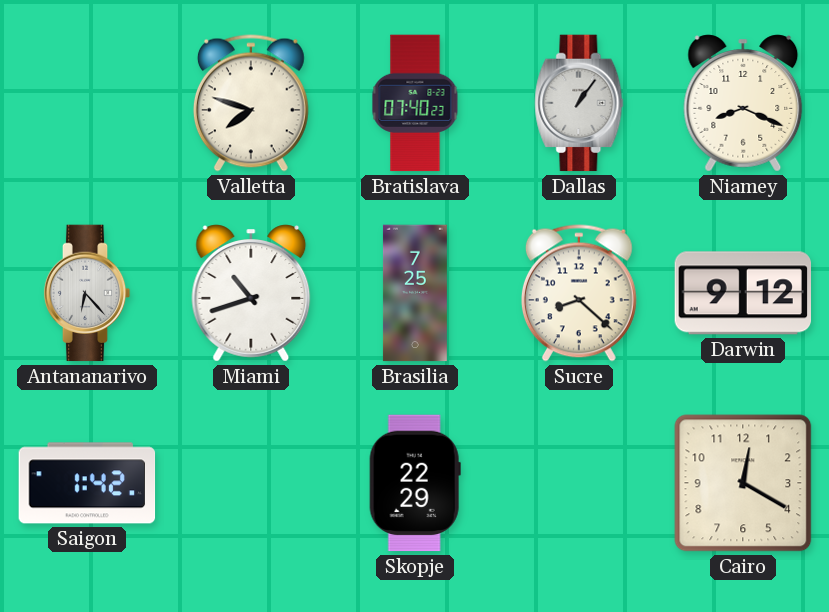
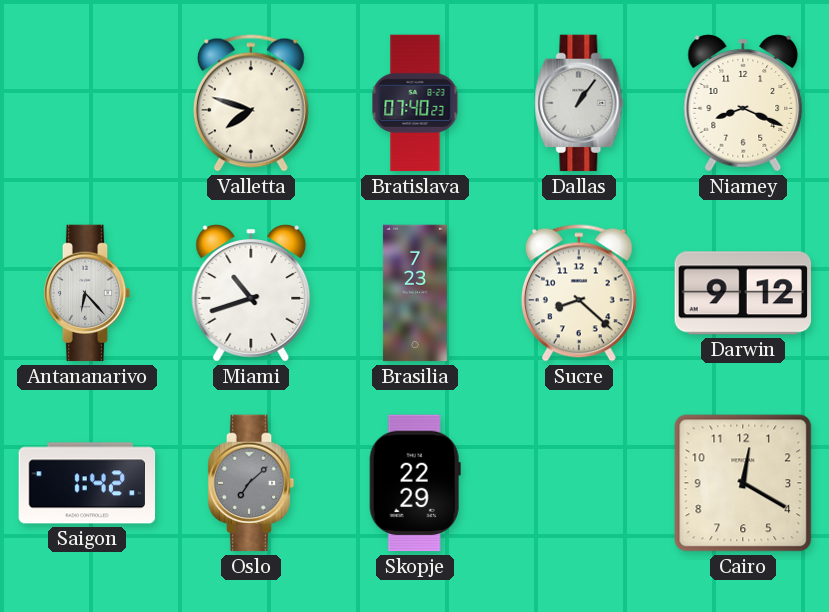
Brasilia: 7:25 -> 7:23
Oslo: none -> 7:08
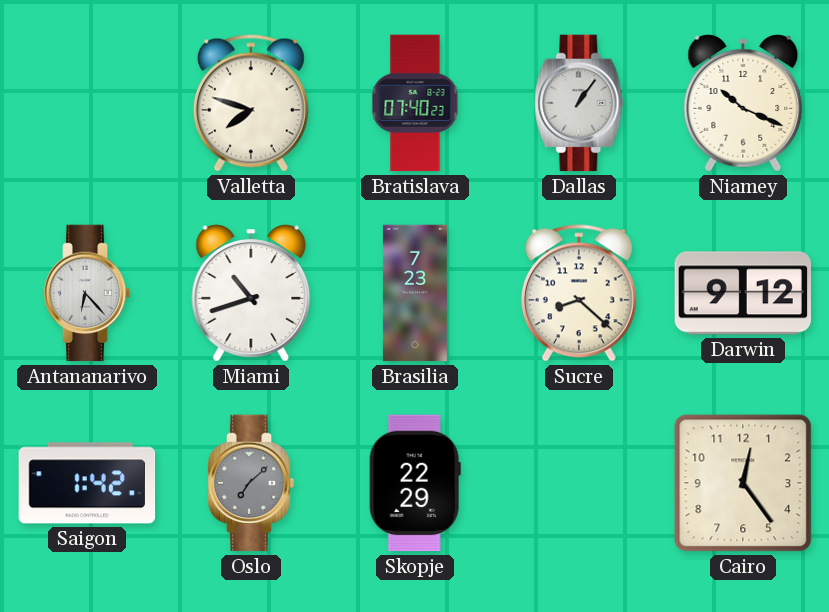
Niamey: 8:19 -> 10:19
Cairo: 12:20 -> 12:24
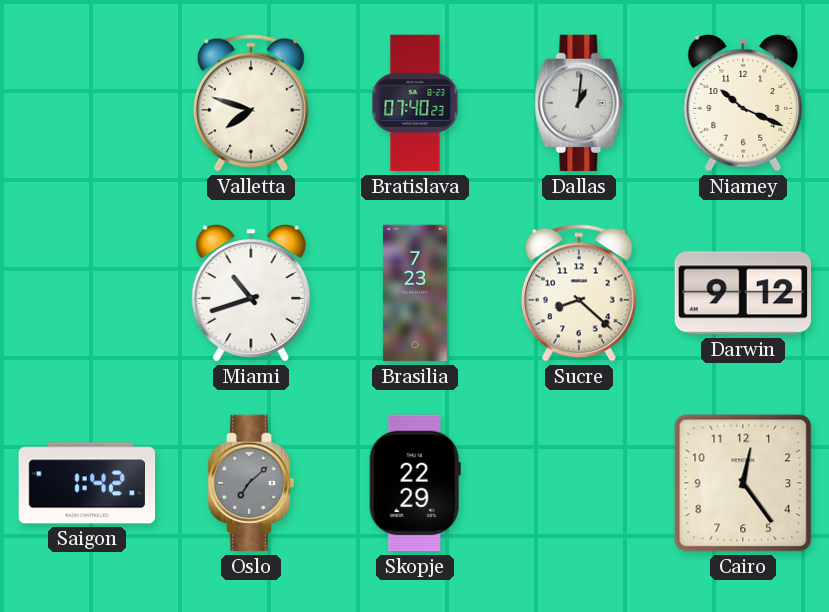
Dallas: 1:06 -> 1:01
Antananarivo: 6:23 -> none
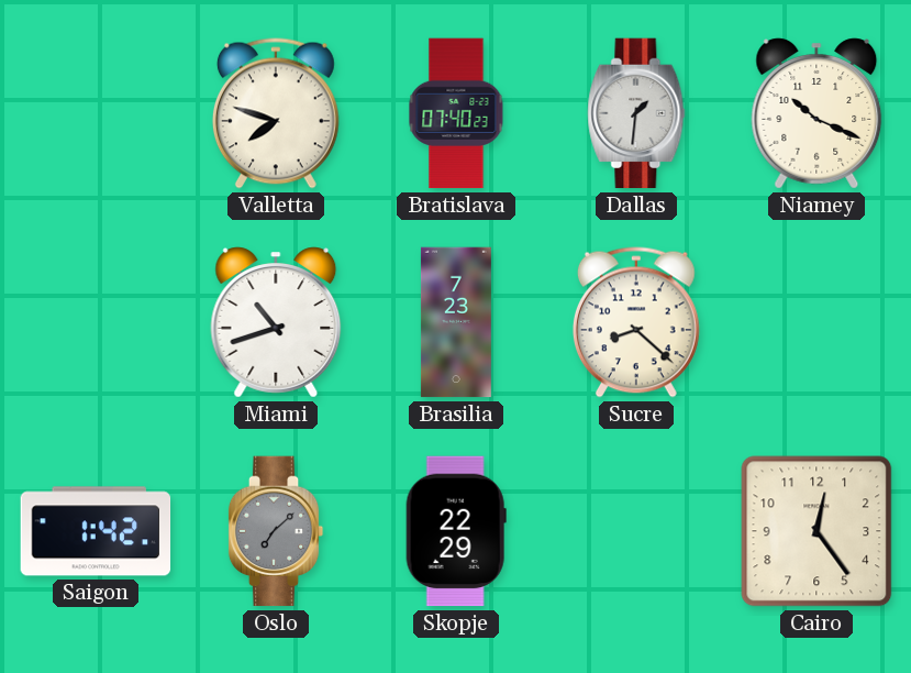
Dallas: 1:01 -> 1:31
Darwin: 9:12 -> none
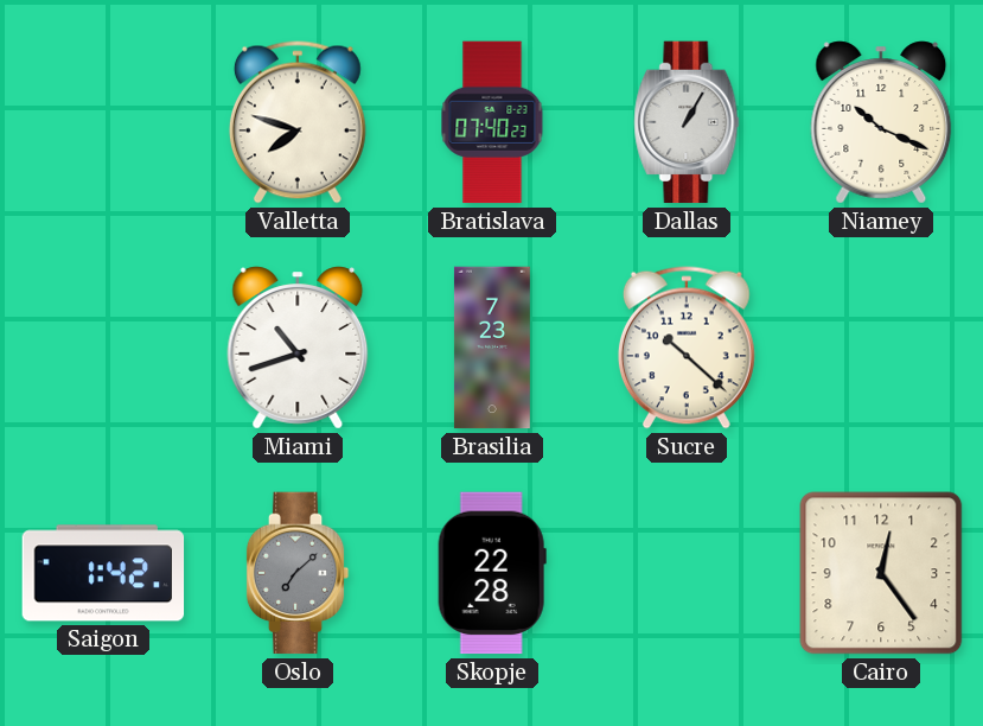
Dallas: 1:31 -> 1:05
Sucre: 8:22 -> 10:22
Skopje: 22:29 -> 22:28
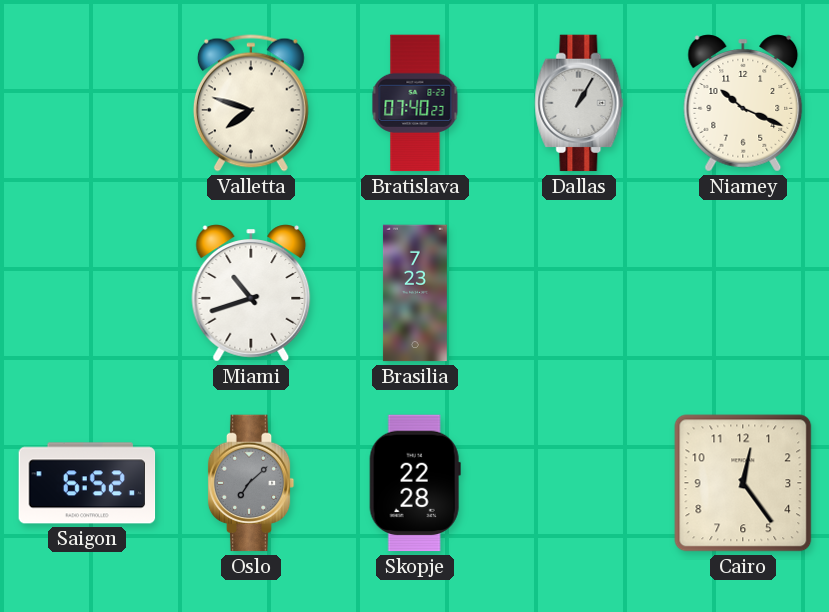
Sucre: 10:22 -> none
Saigon: 1:42 -> 6:52
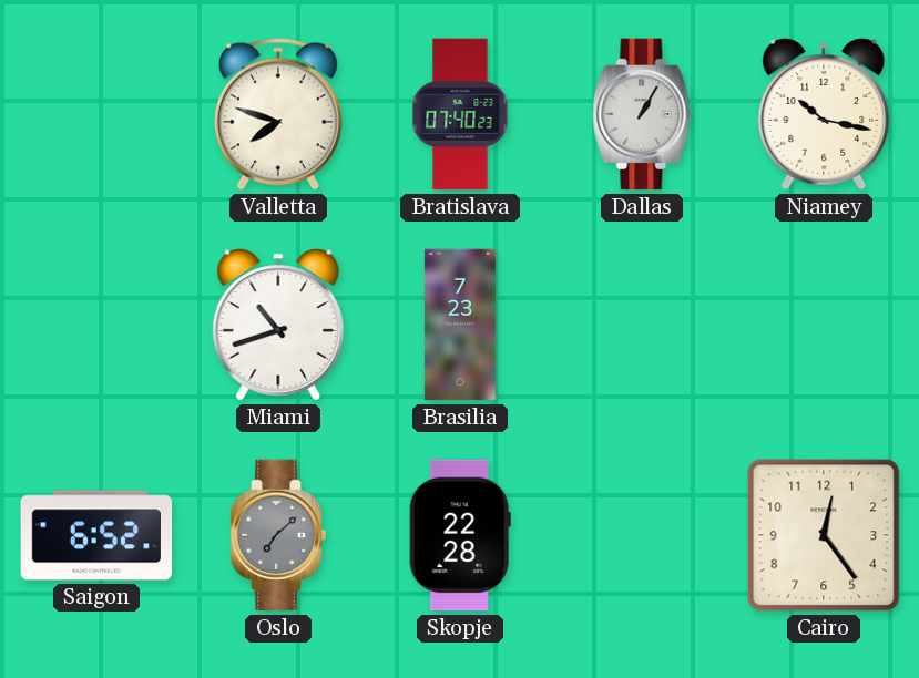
Niamey: 10:19 -> 10:17
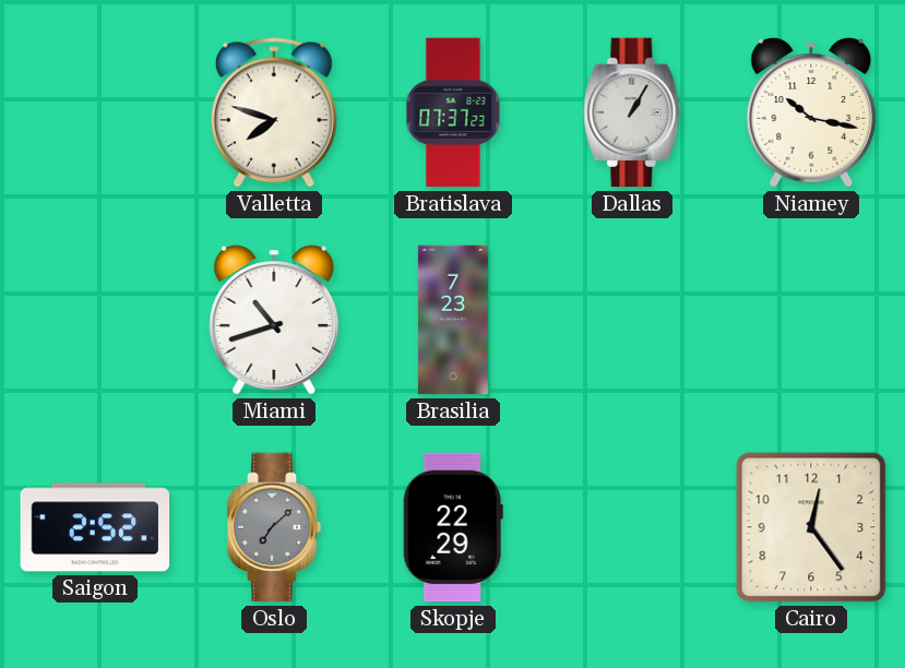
Bratislava: 07:40 -> 07:37
Saigon: 6:52 -> 2:52
Skopje: 22:28 -> 22:29
